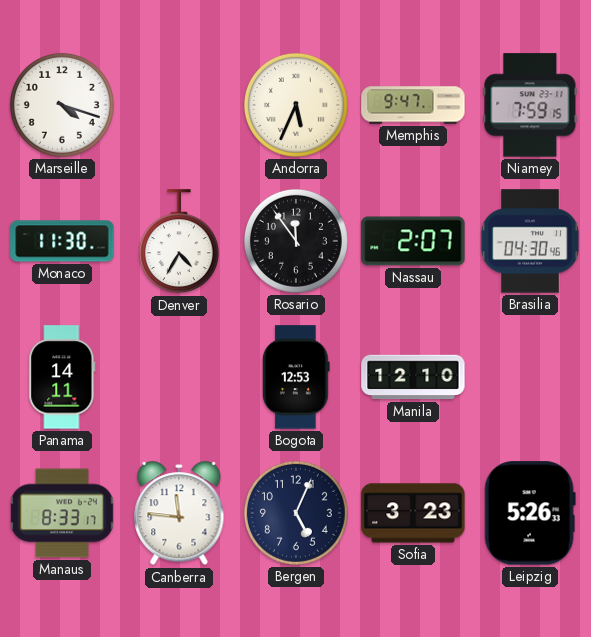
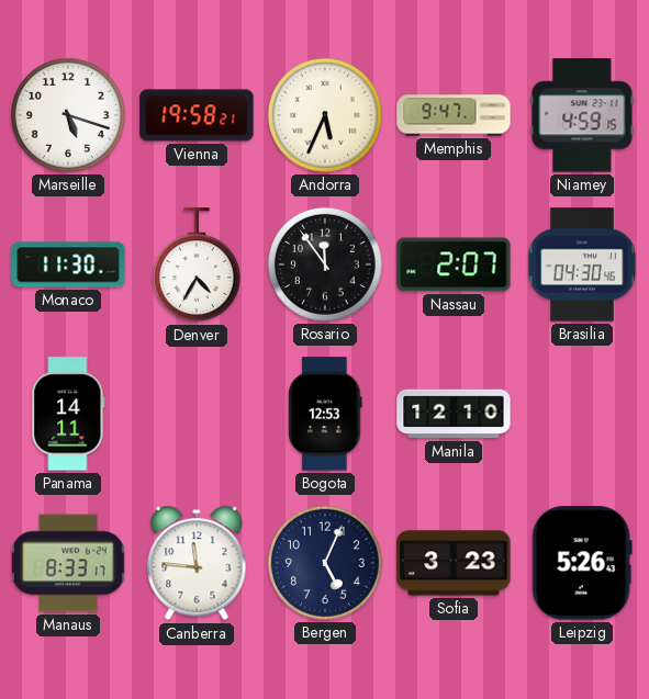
Marseille: 4:18 -> 5:18
Vienna: none -> 19:58
Niamey: 7:59 -> 4:59
Leipzig: 5:26:33 -> 5:26:43
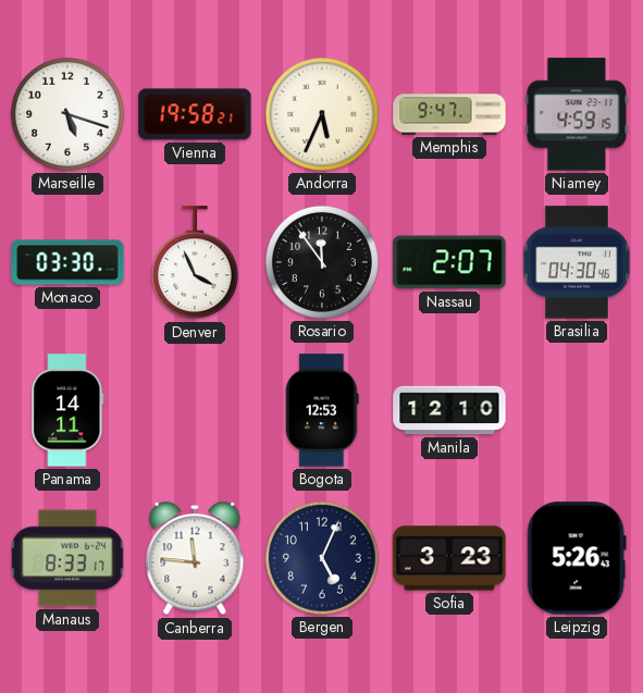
Monaco: 11:30 -> 03:30
Denver: 4:35 -> 3:56
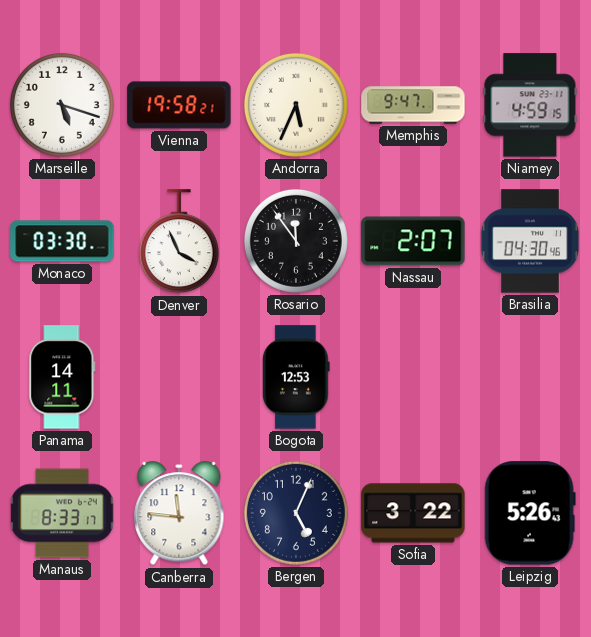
Manila: 12:10 -> none
Sofia: 3:23 -> 3:22
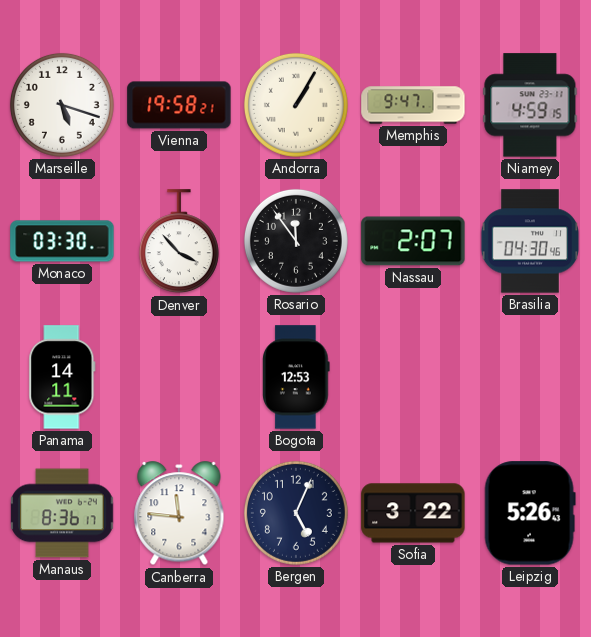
Andorra: 5:34 -> 1:05
Denver: 3:56 -> 3:53
Manaus: 8:33 -> 8:36
